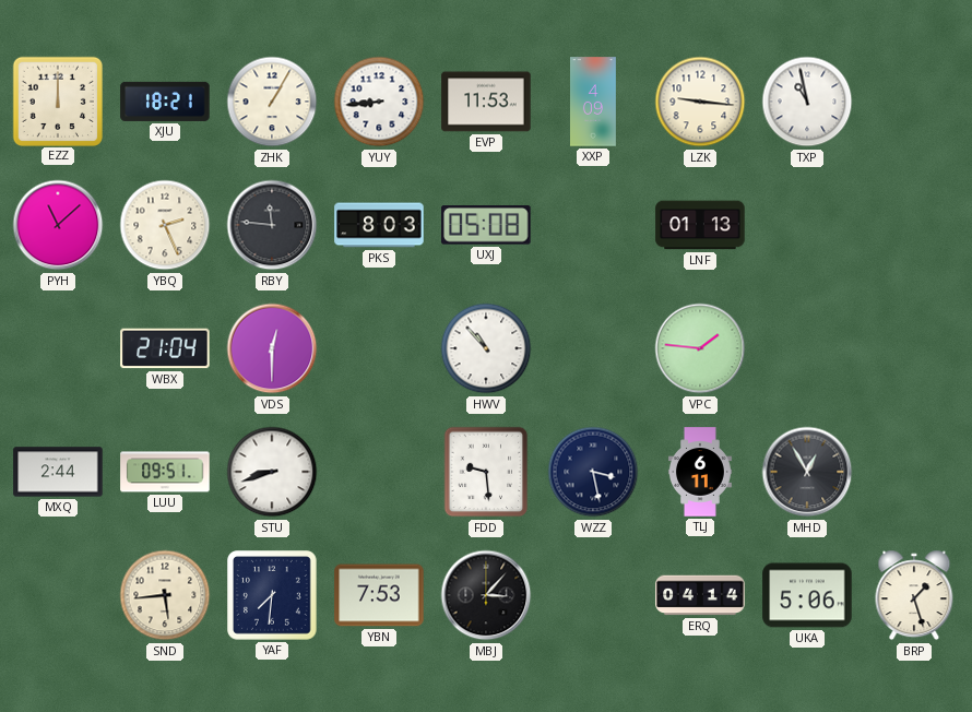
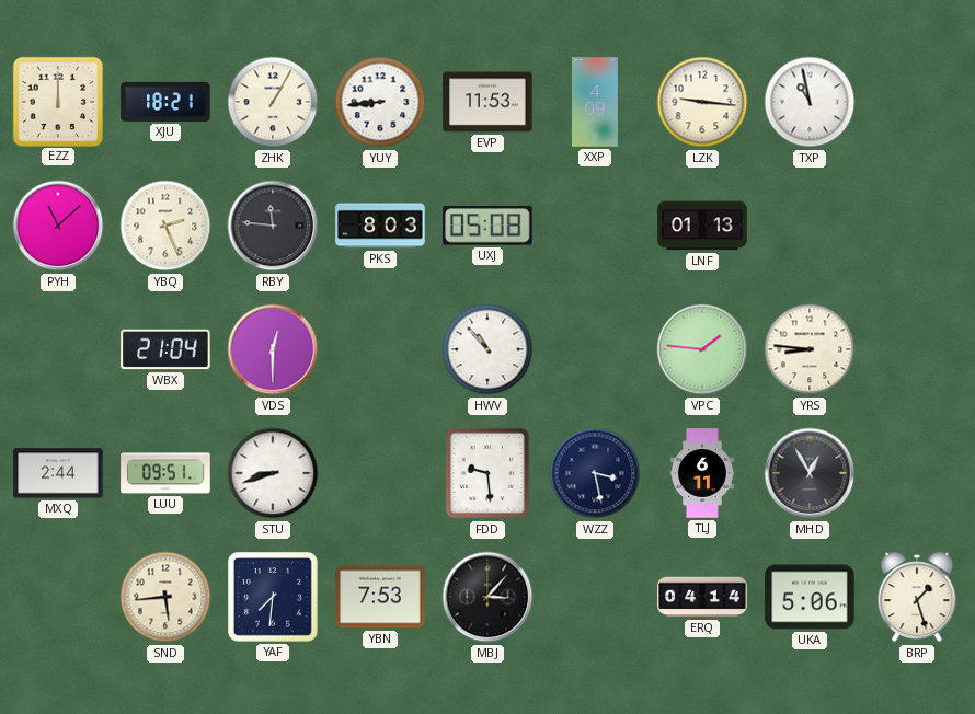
YRS: none -> 8:46
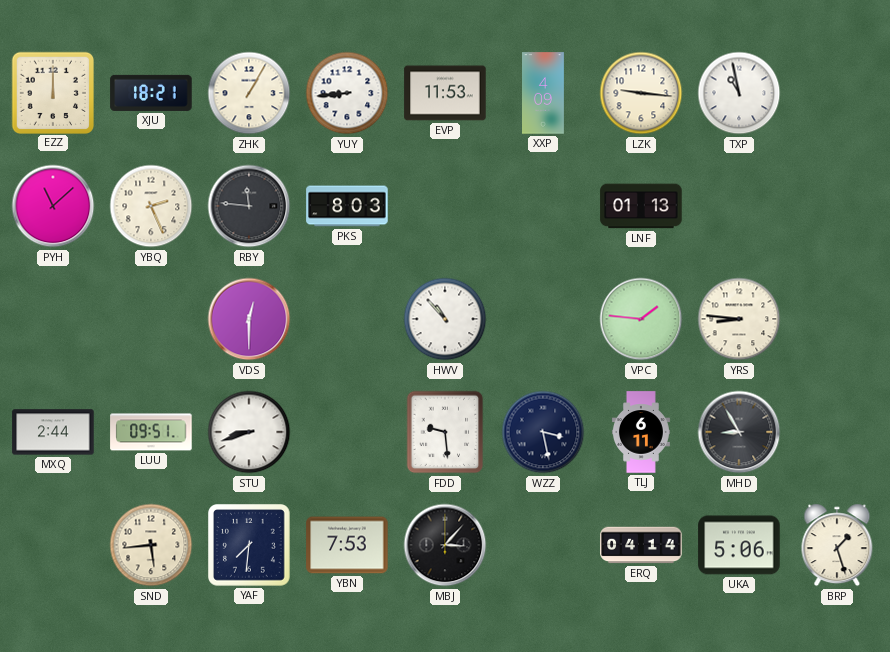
UXJ: 05:08 -> none
WBX: 21:04 -> none
MHD: 12:55 -> 8:55
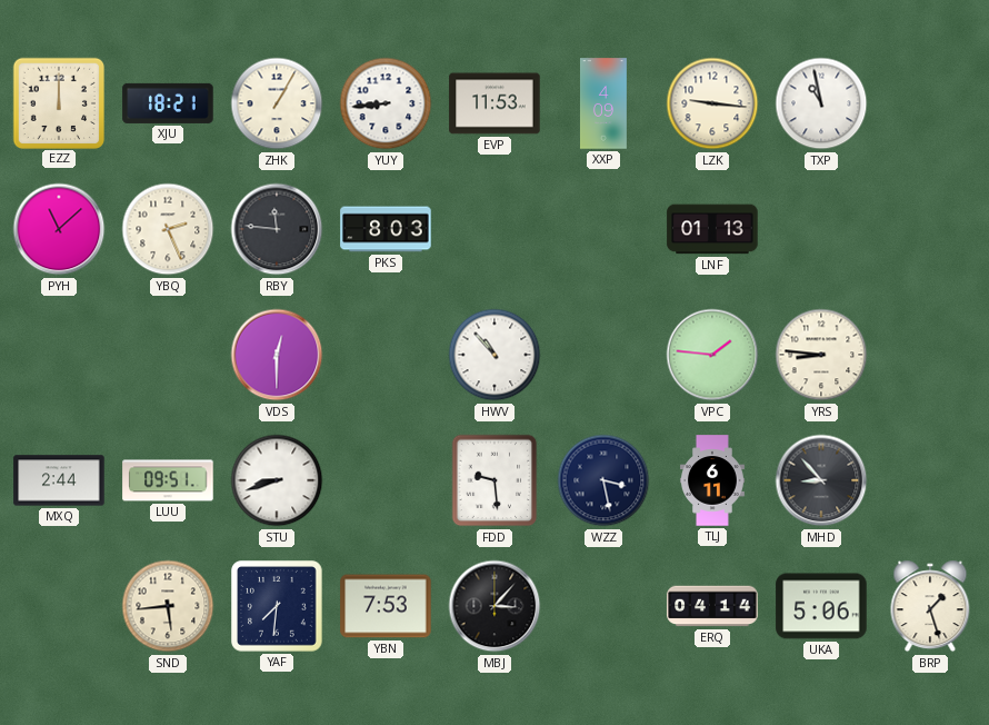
MHD: 8:55 -> 8:53
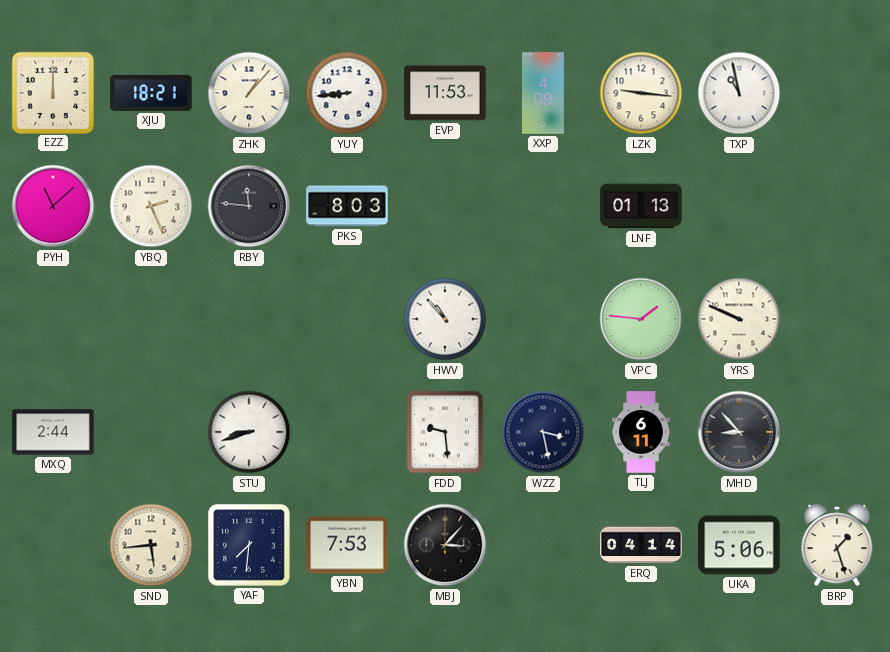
ZHK: 1:05 -> 1:07
VDS: 12:30 -> none
YRS: 8:46 -> 9:49
LUU: 09:51 -> none
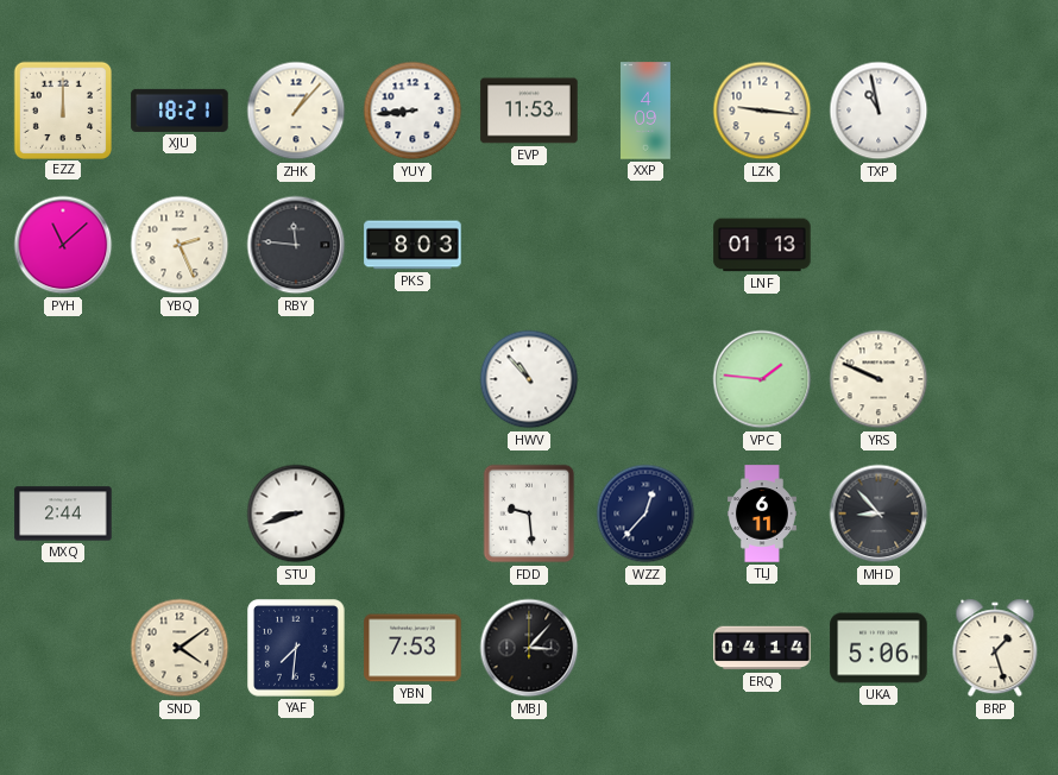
WZZ: 3:28 -> 12:37
SND: 5:44 -> 4:09
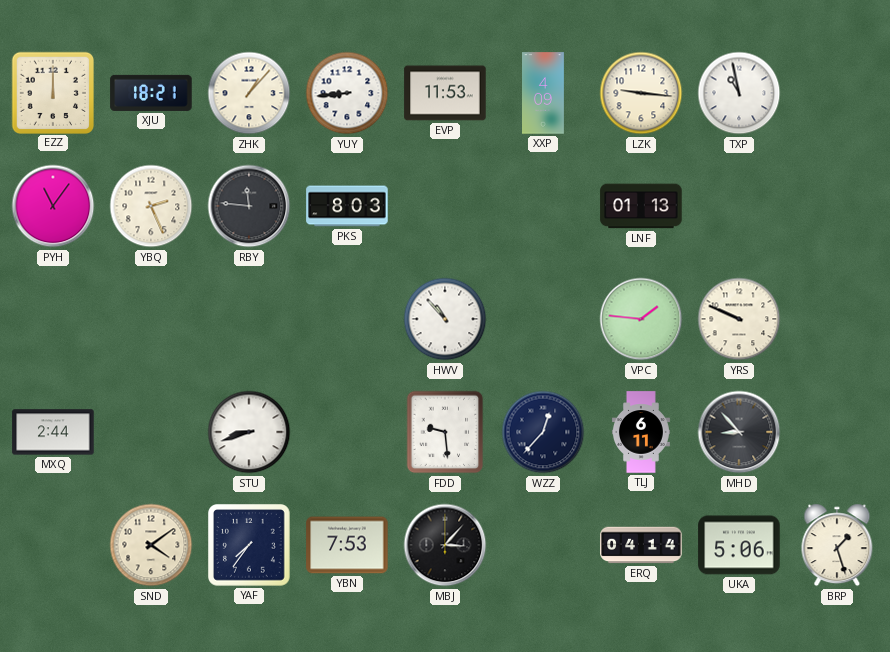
PYH: 11:08 -> 11:06
YAF: 7:31 -> 7:36
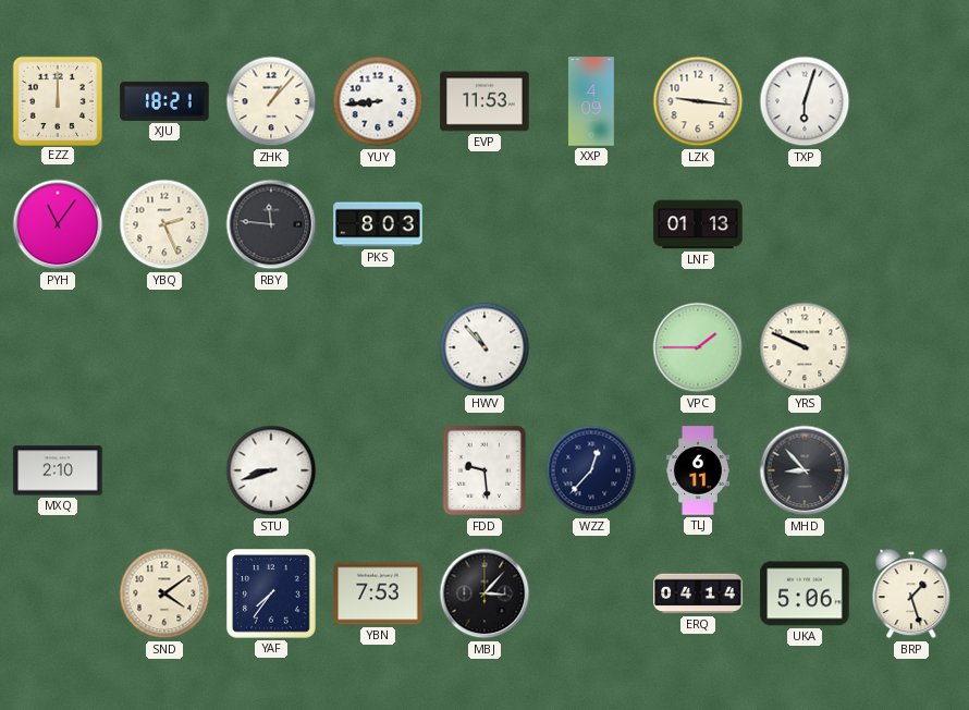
TXP: 10:58 -> 6:03
VPC: 1:46 -> 1:45
MXQ: 2:44 -> 2:10
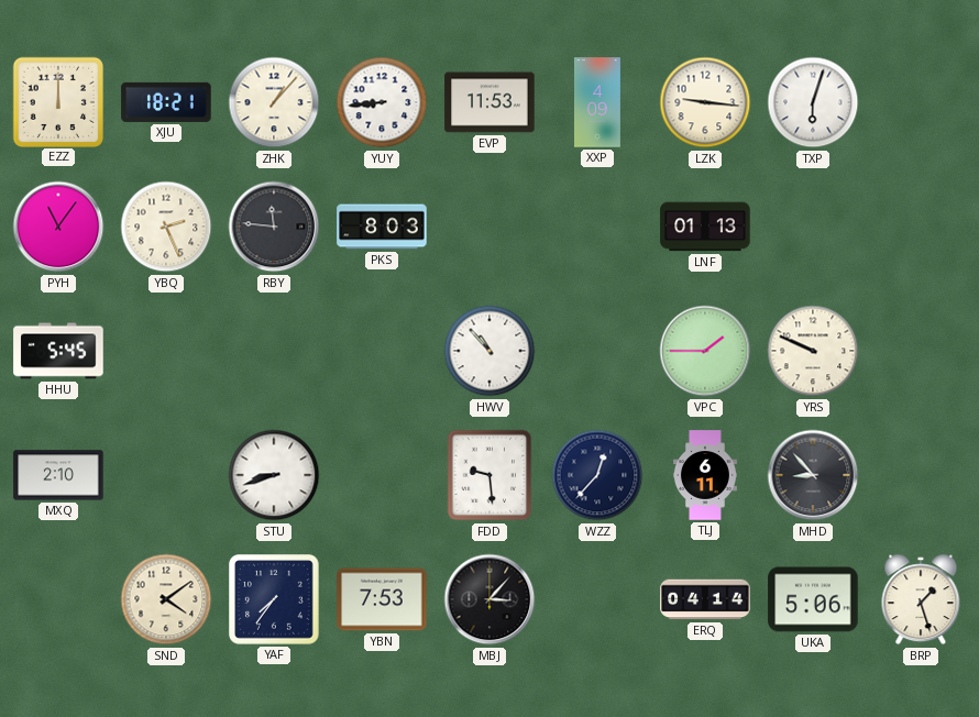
HHU: none -> 5:45
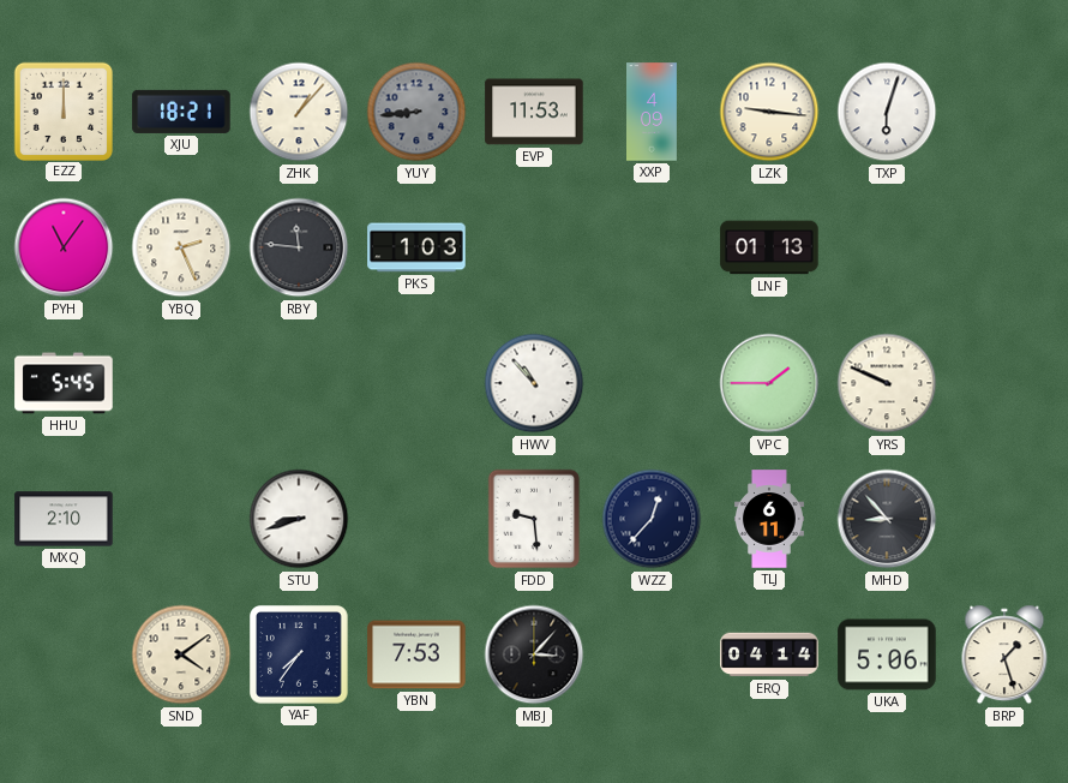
YUY dial: white -> grey
PKS: 8:03 -> 1:03
